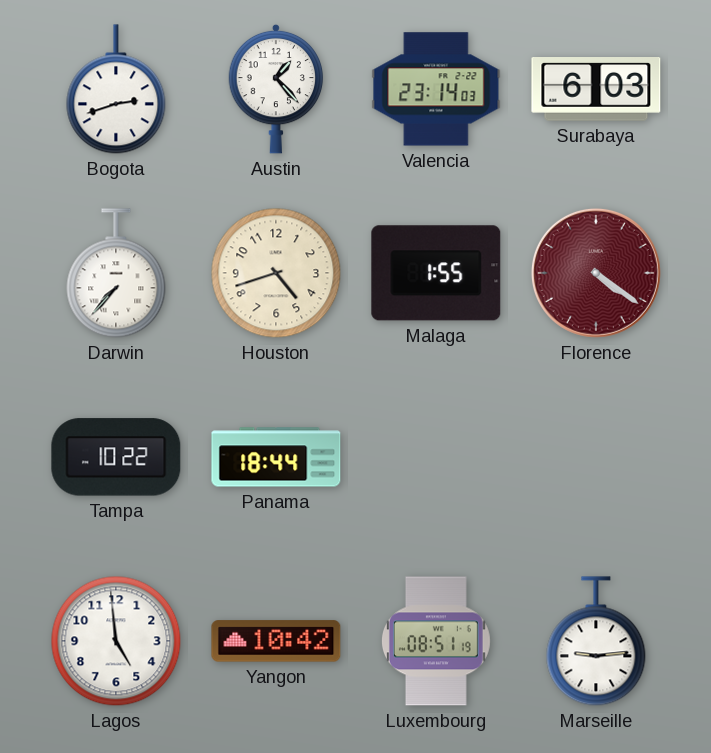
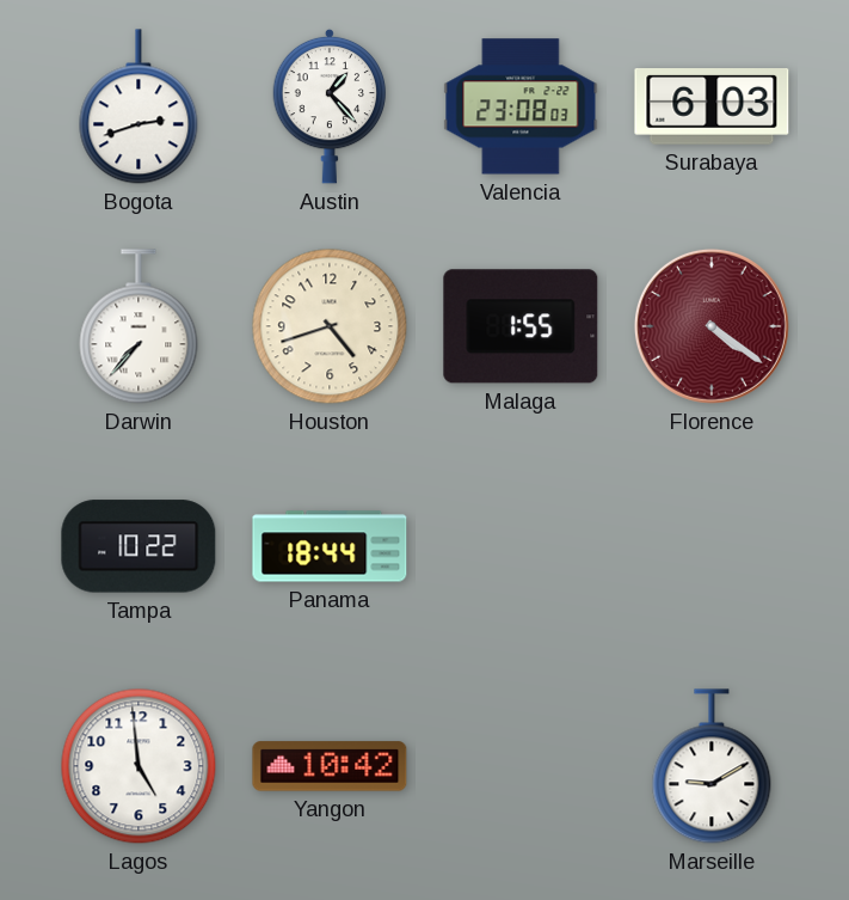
Valencia: 23:14 -> 23:08
Luxembourg: 08:51 -> none
Marseille: 9:14 -> 9:10
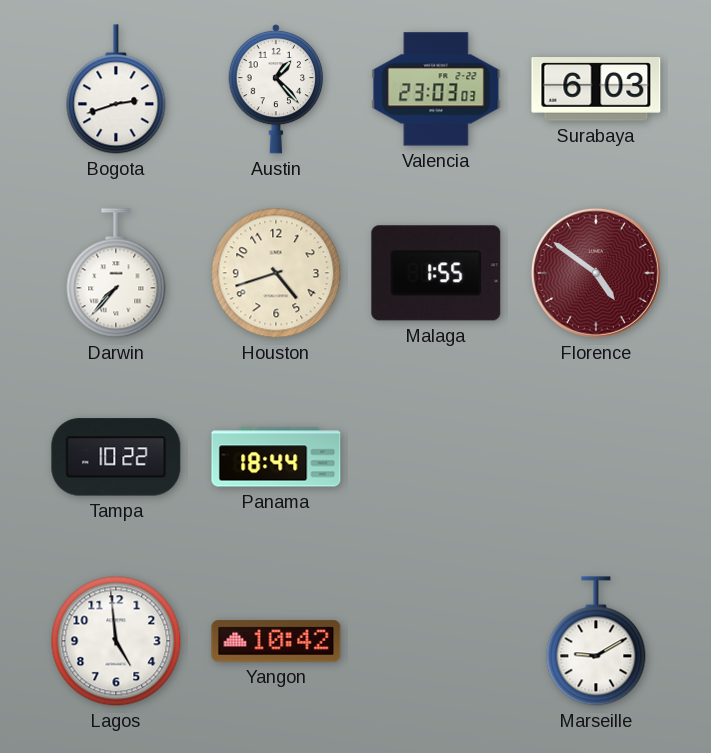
Valencia: 23:08 -> 23:03
Florence: 4:21 -> 4:51
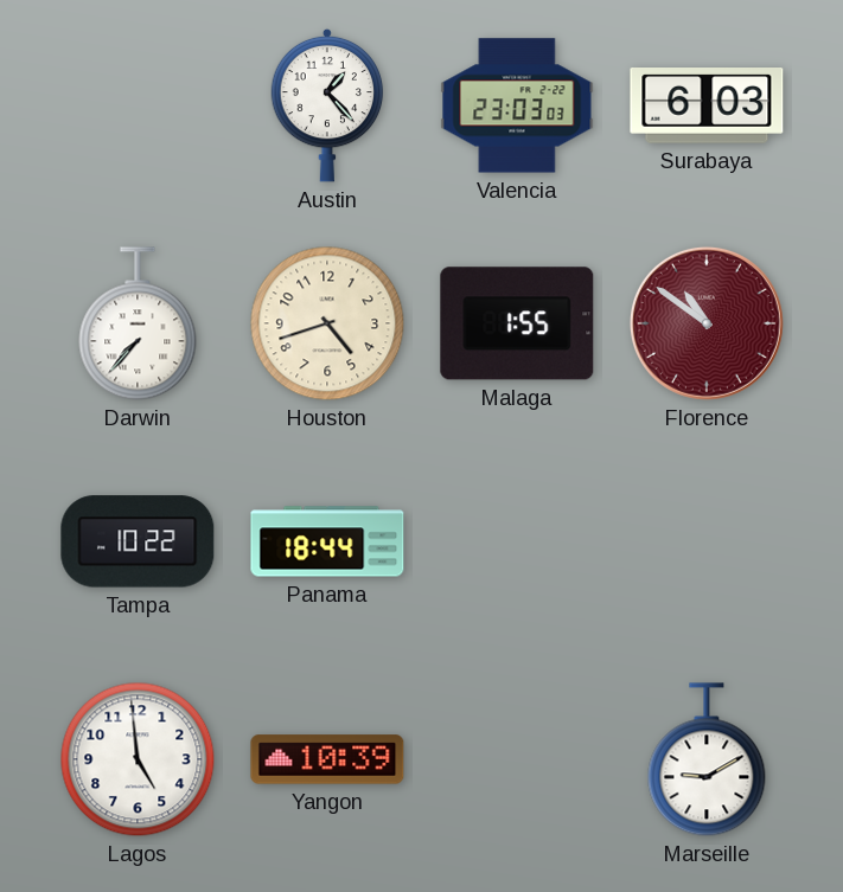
Bogota: 2:42 -> none
Florence: 4:51 -> 10:51
Yangon: 10:42 -> 10:39
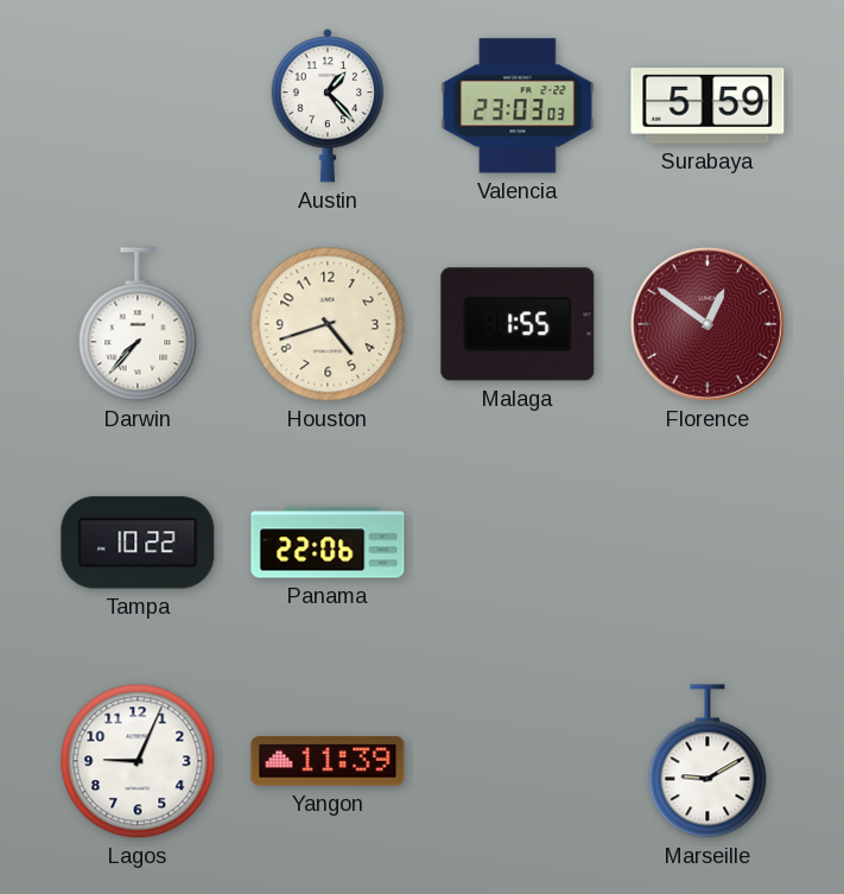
Surabaya: 6:03 -> 5:59
Florence: 10:51 -> 12:51
Panama: 18:44 -> 22:06
Lagos: 4:59 -> 9:04
Yangon: 10:39 -> 11:39
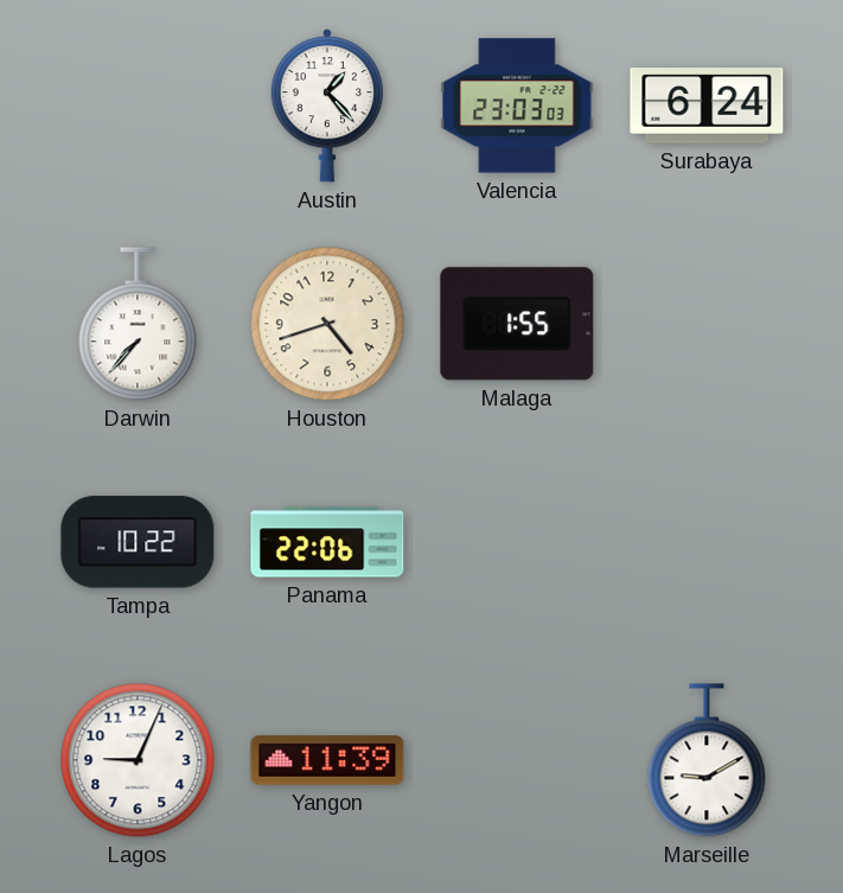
Surabaya: 5:59 -> 6:24
Florence: 12:51 -> none
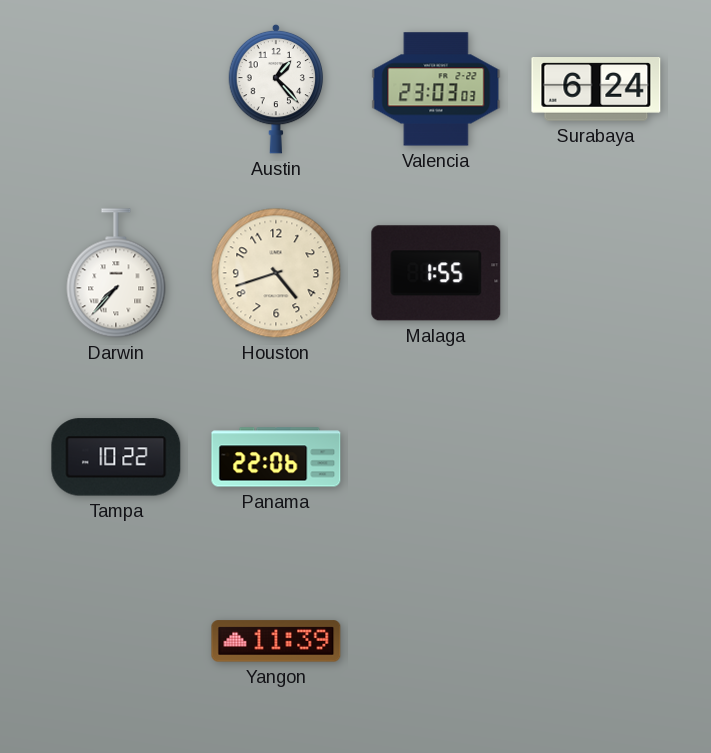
Lagos: 9:04 -> none
Marseille: 9:10 -> none
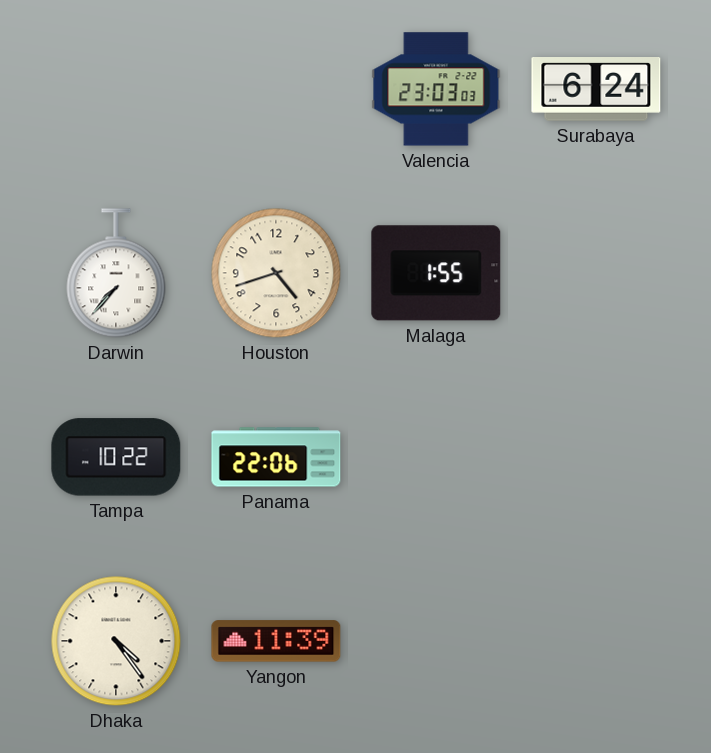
Austin: 1:23 -> none
Dhaka: none -> 4:24
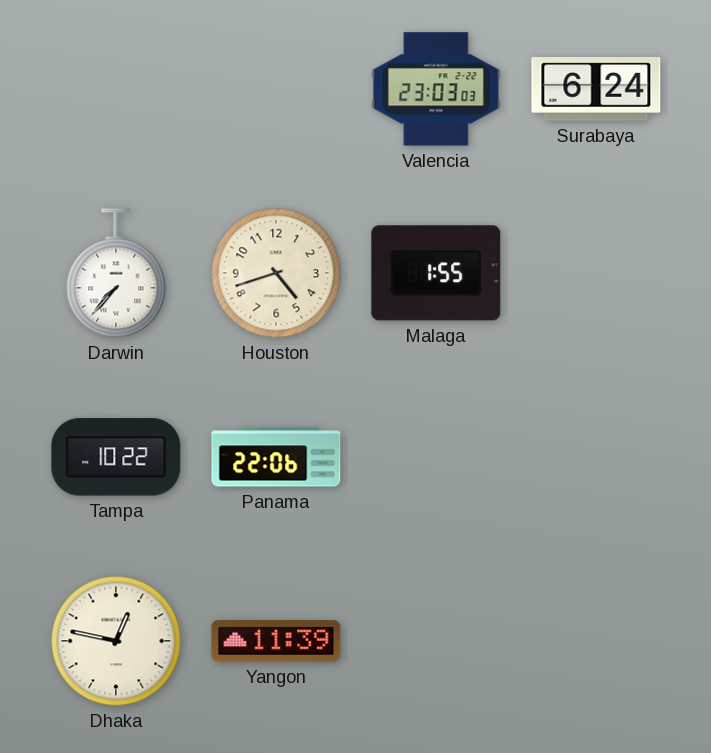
Dhaka: 4:24 -> 12:47
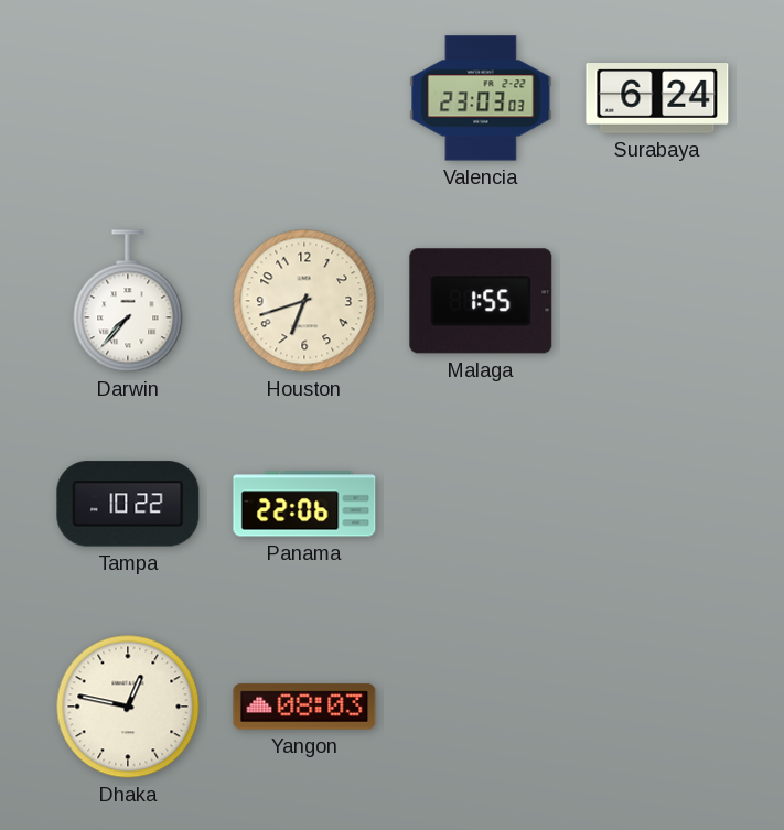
Houston: 4:42 -> 6:42
Yangon: 11:39 -> 08:03
